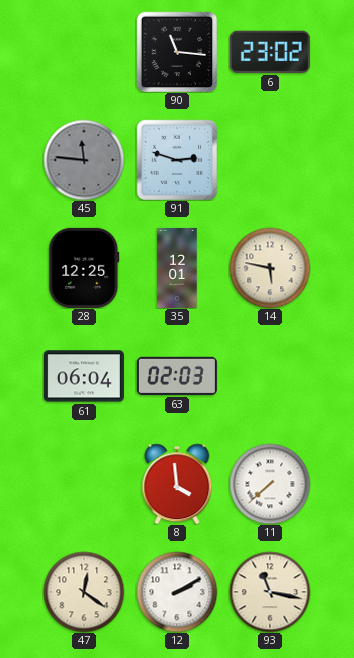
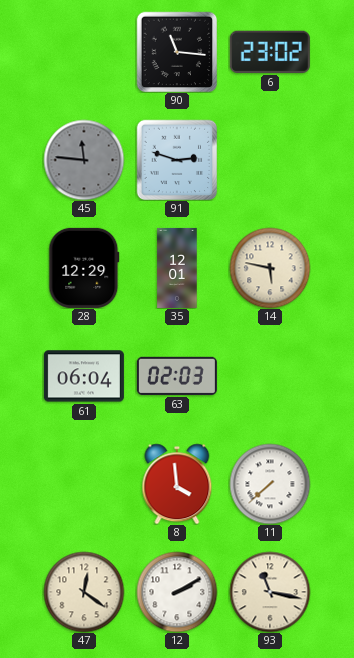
28: 12:25 -> 12:29
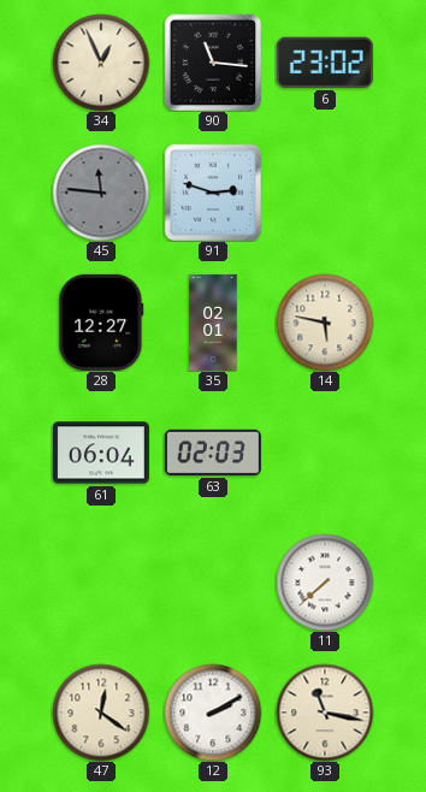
34: none -> 12:56
28: 12:29 -> 12:27
35: 12:01 -> 02:01
8: 3:59 -> none
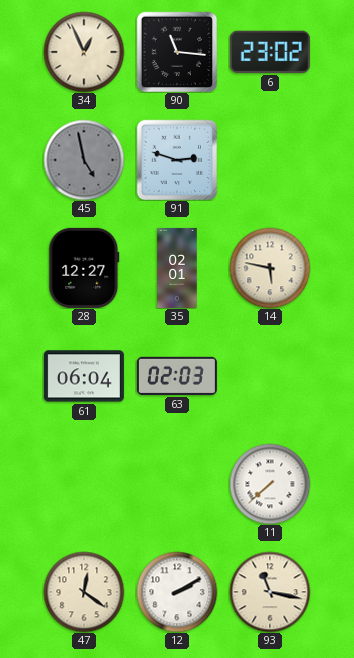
45: 11:46 -> 4:58
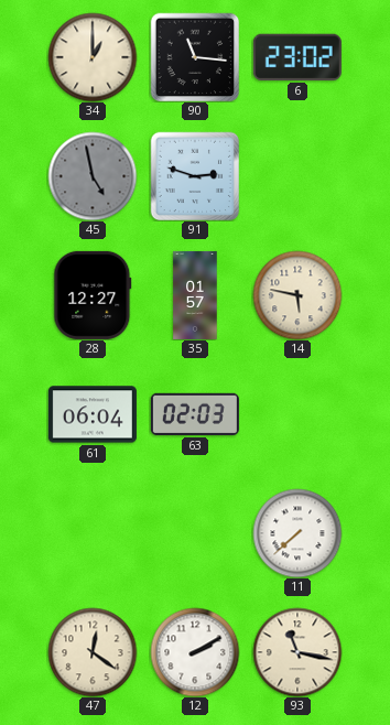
34: 12:56 -> 1:00
35: 02:01 -> 01:57
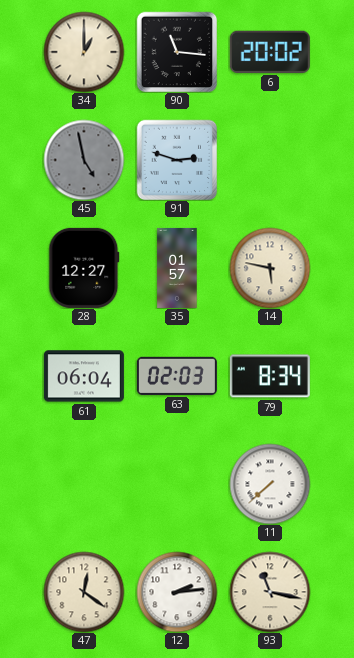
6: 23:02 -> 20:02
79: none -> 8:34
12: 2:10 -> 2:14
